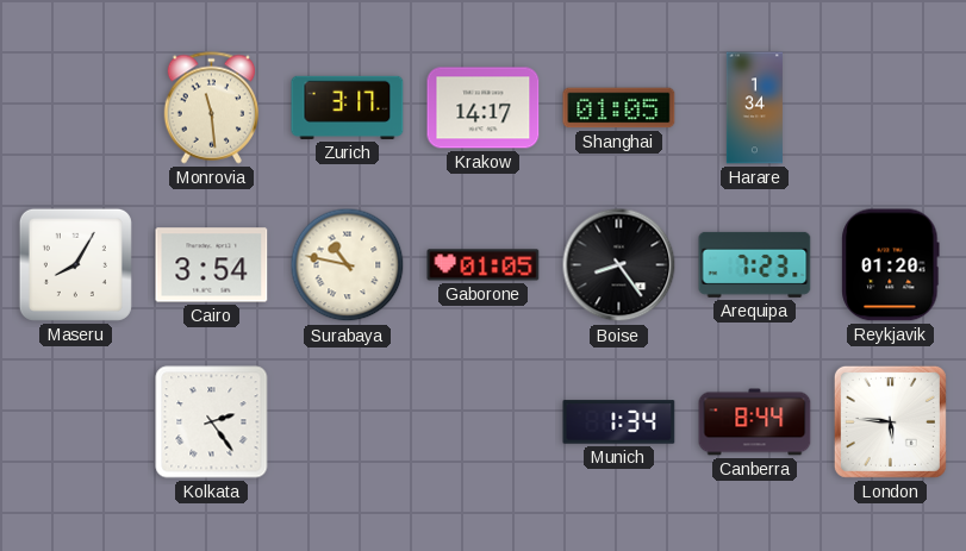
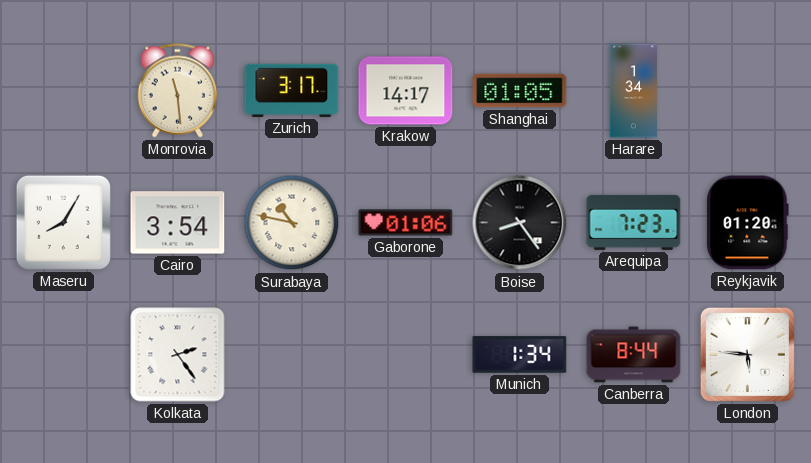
Gaborone: 01:05 -> 01:06
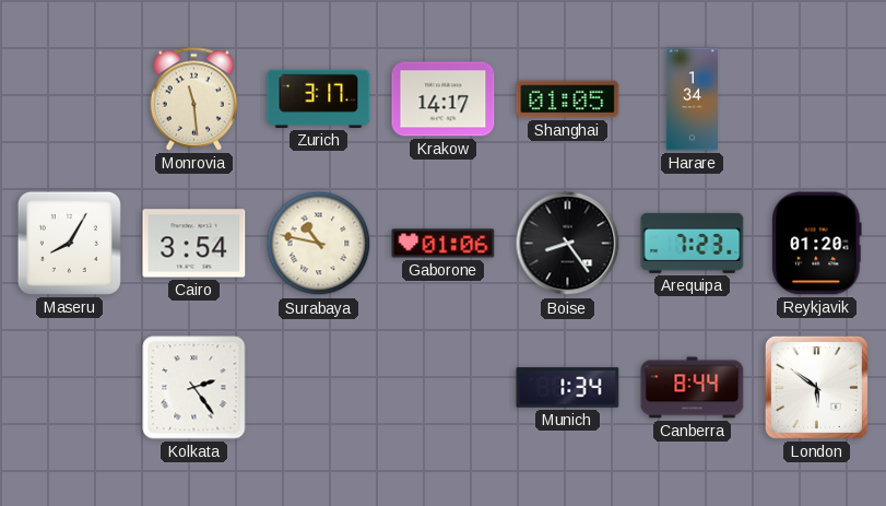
London: 5:46 -> 5:51
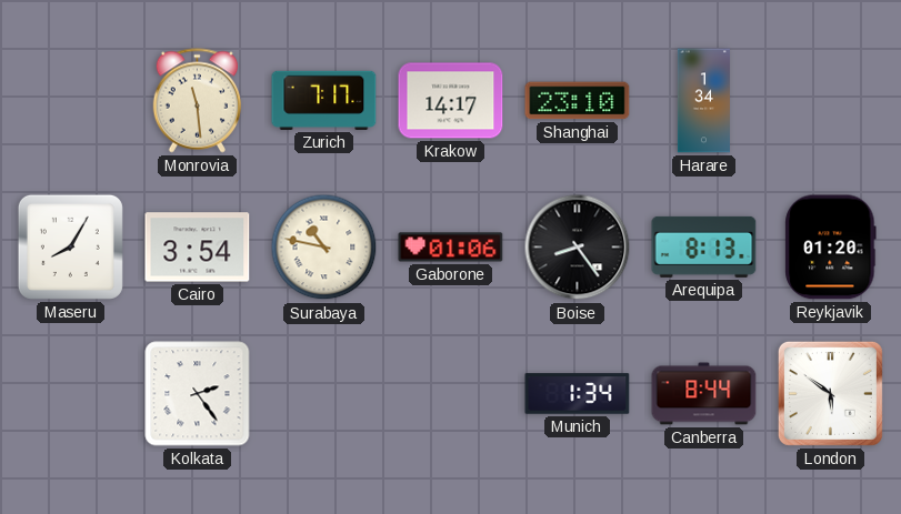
Zurich: 3:17 -> 7:17
Shanghai: 01:05 -> 23:10
Arequipa: 7:23 -> 8:13
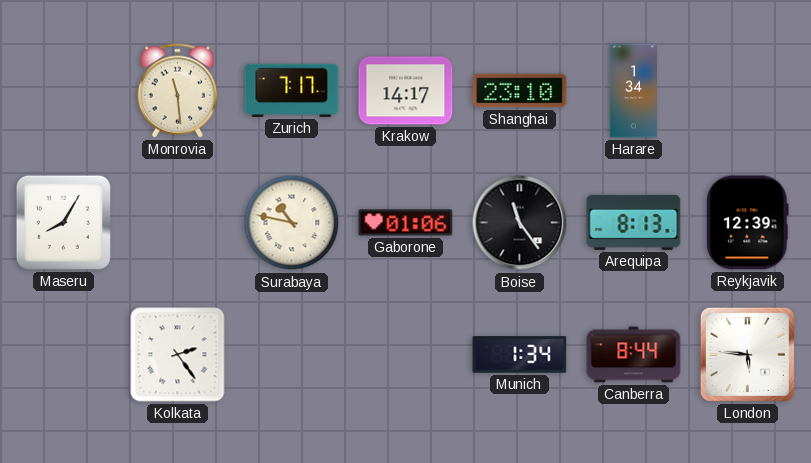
Cairo: 3:54 -> none
Boise: 8:24 -> 11:24
Reykjavik: 01:20 -> 12:39
London: 5:51 -> 5:46
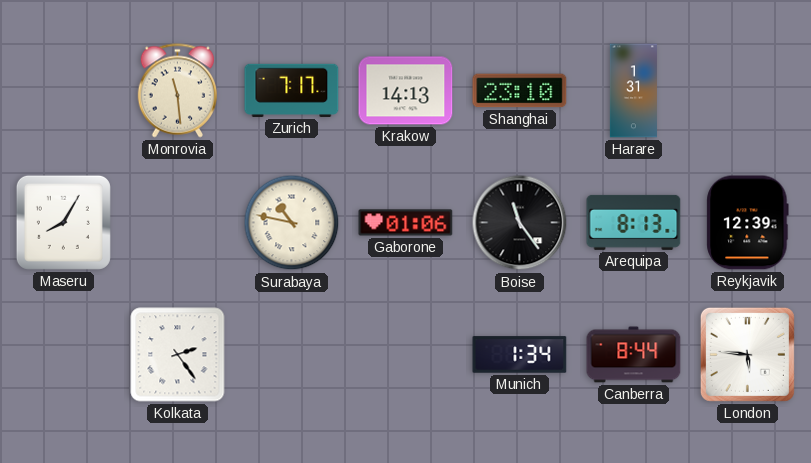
Krakow: 14:17 -> 14:13
Harare: 1:34 -> 1:31
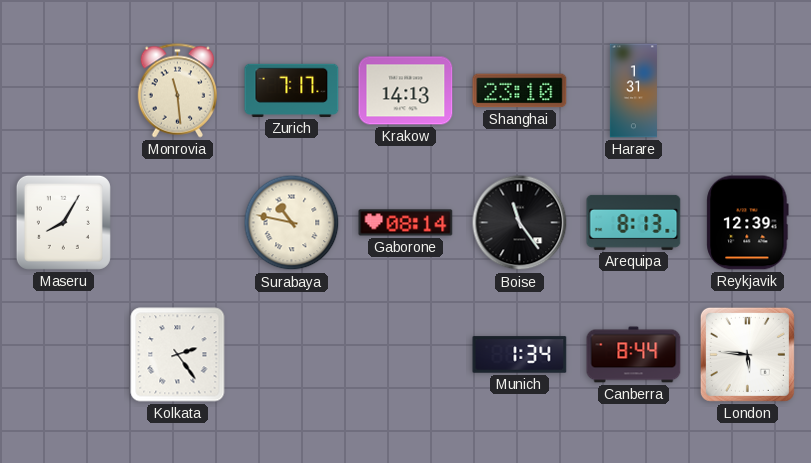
Gaborone: 01:06 -> 08:14
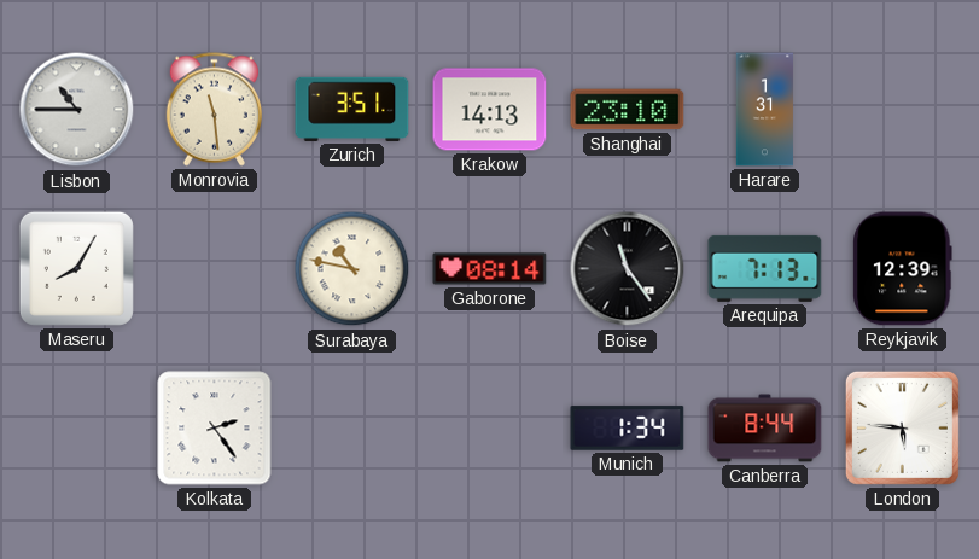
Lisbon: none -> 10:45
Zurich: 7:17 -> 3:51
Arequipa: 8:13 -> 7:13
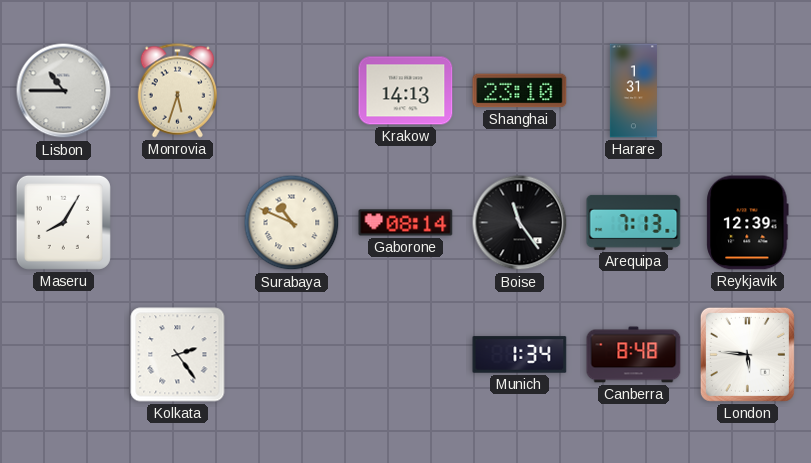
Monrovia: 11:29 -> 5:33
Zurich: 3:51 -> none
Surabaya: 10:47 -> 10:49
Canberra: 8:44 -> 8:48
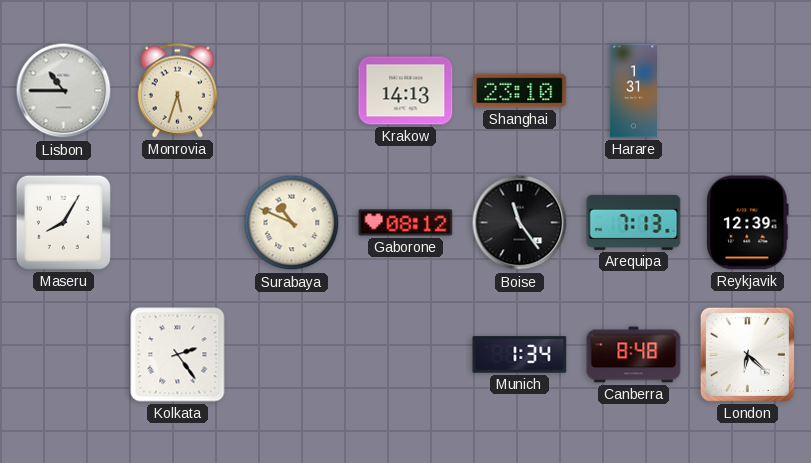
Gaborone: 08:14 -> 08:12
London: 5:46 -> 6:22
